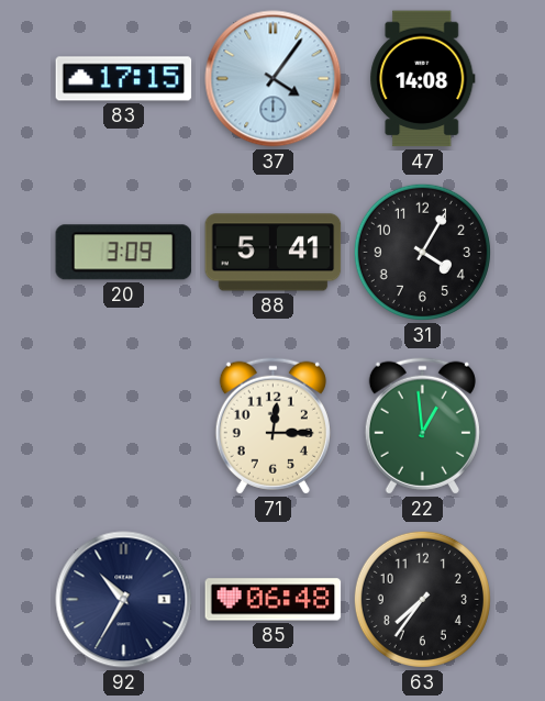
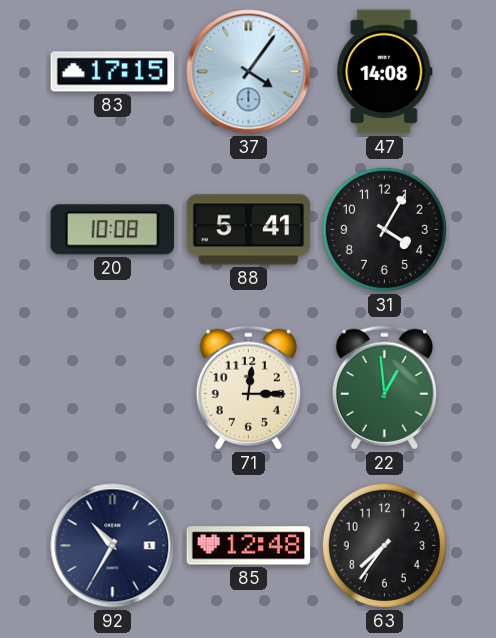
20: 3:09 -> 10:08
85: 06:48 -> 12:48
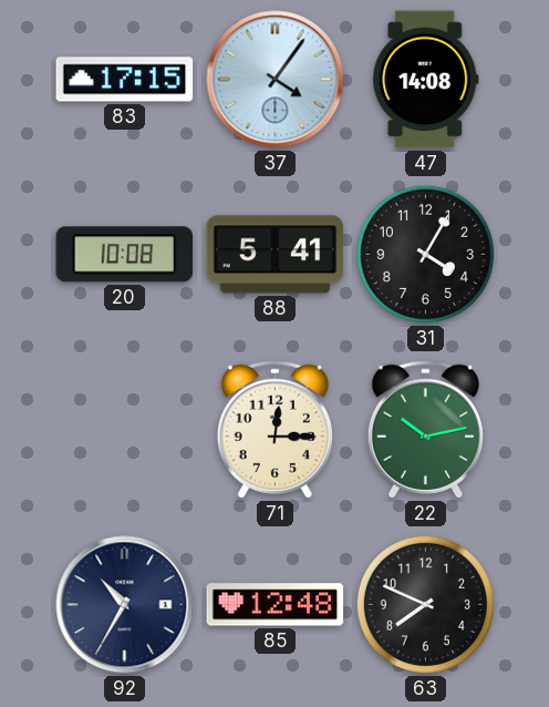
22: 12:59 -> 10:13
63: 7:36 -> 7:49
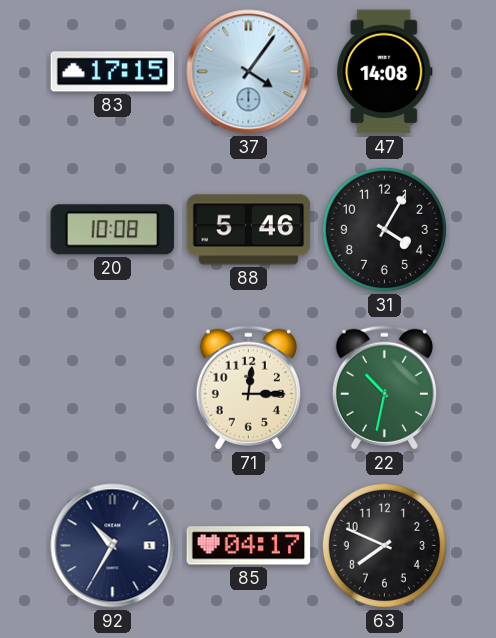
88: 5:41 -> 5:46
22: 10:13 -> 10:32
85: 12:48 -> 04:17
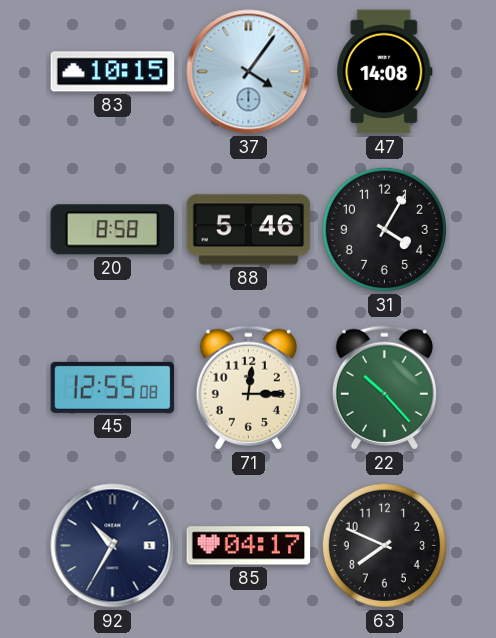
83: 17:15 -> 10:15
20: 10:08 -> 8:58
45: none -> 12:55
22: 10:32 -> 10:23
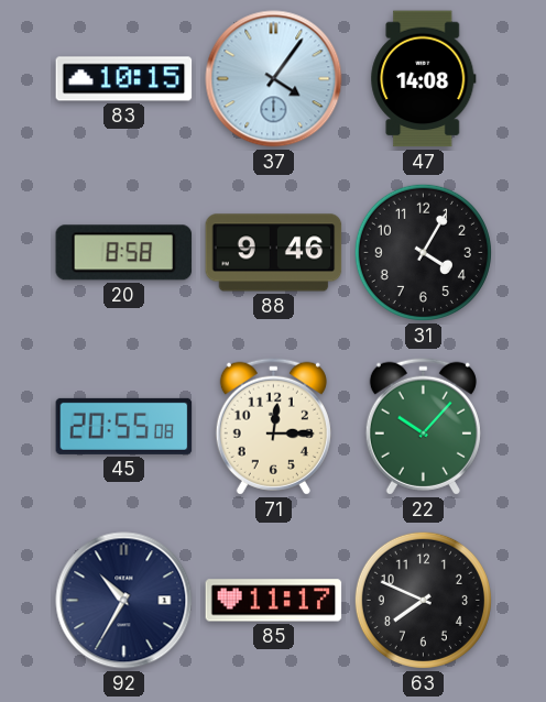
88: 5:46 -> 9:46
45: 12:55 -> 20:55
22: 10:23 -> 10:07
85: 04:17 -> 11:17
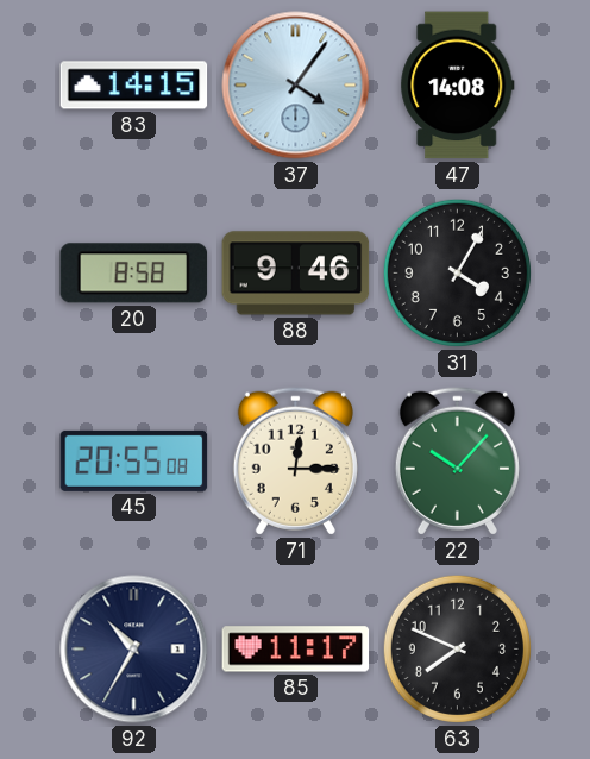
83: 10:15 -> 14:15
